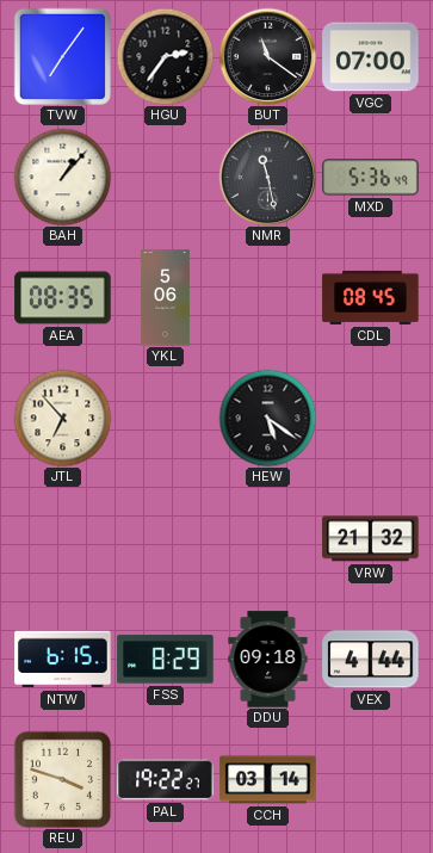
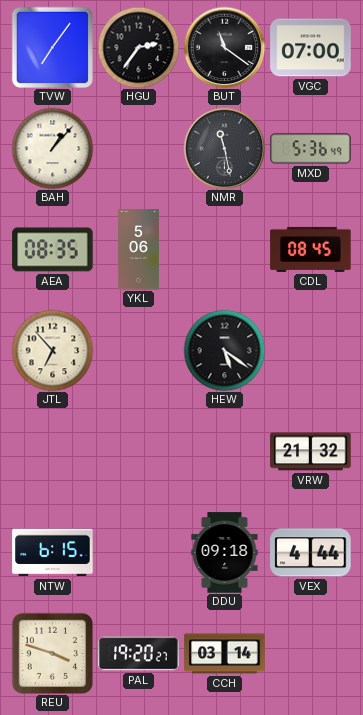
FSS: 8:29 -> none
PAL: 19:22 -> 19:20
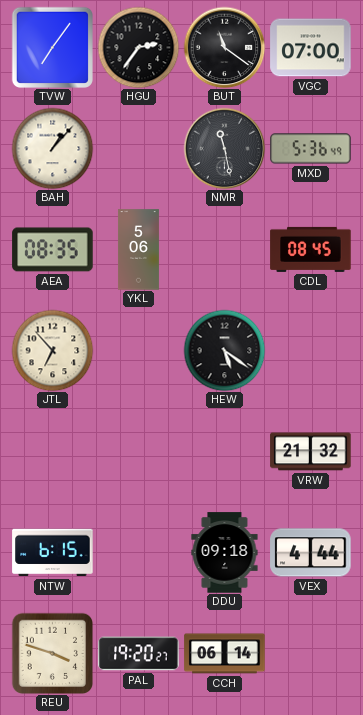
CCH: 03:14 -> 06:14
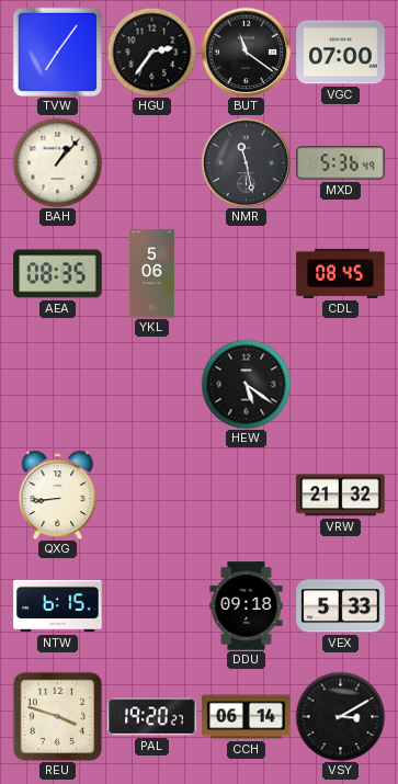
JTL: 6:53 -> none
QXG: none -> 8:44
VEX: 4:44 -> 5:33
VSY: none -> 3:10
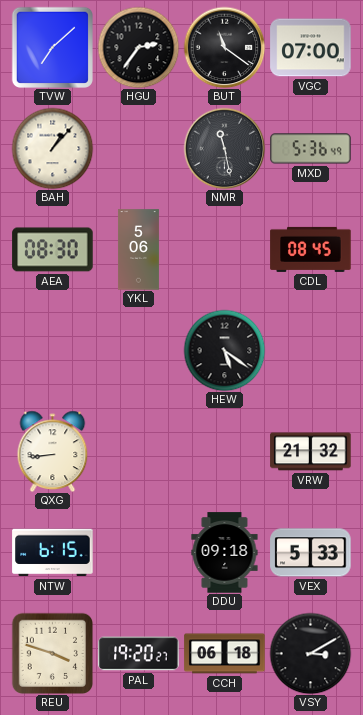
TVW: 7:06 -> 7:08
AEA: 08:35 -> 08:30
CCH: 06:14 -> 06:18
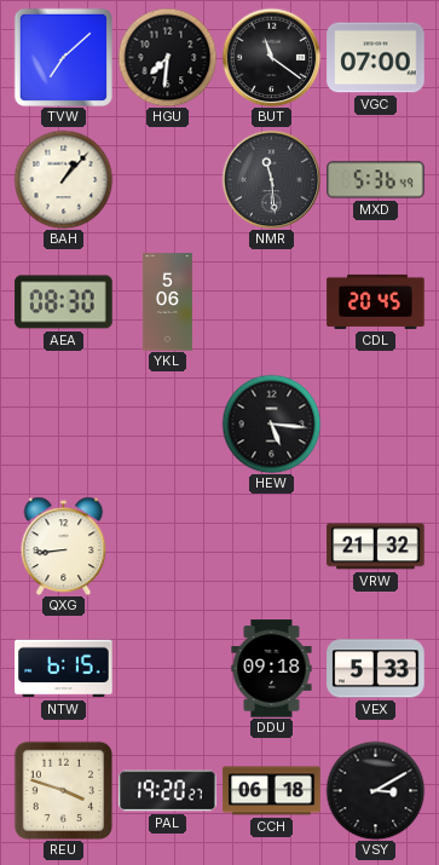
HGU: 2:36 -> 7:31
NMR: 11:28 -> 11:29
CDL: 08:45 -> 20:45
HEW: 5:21 -> 5:16
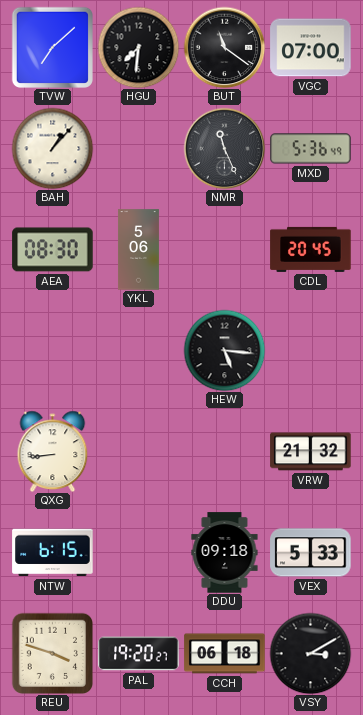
NMR: 11:29 -> 11:26
